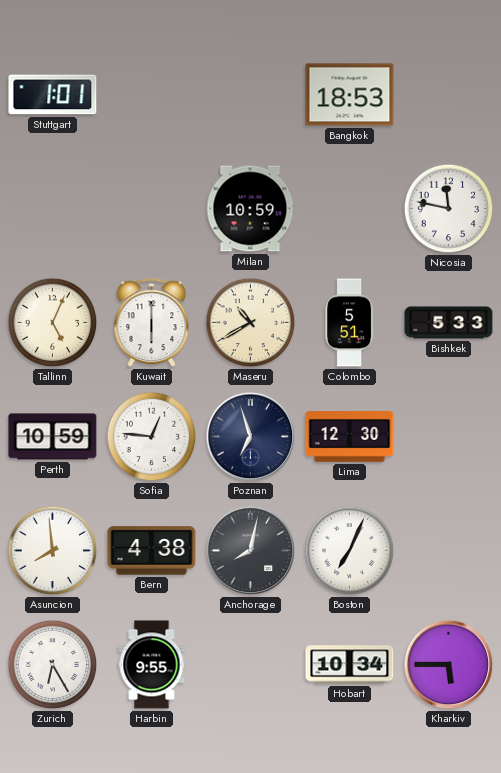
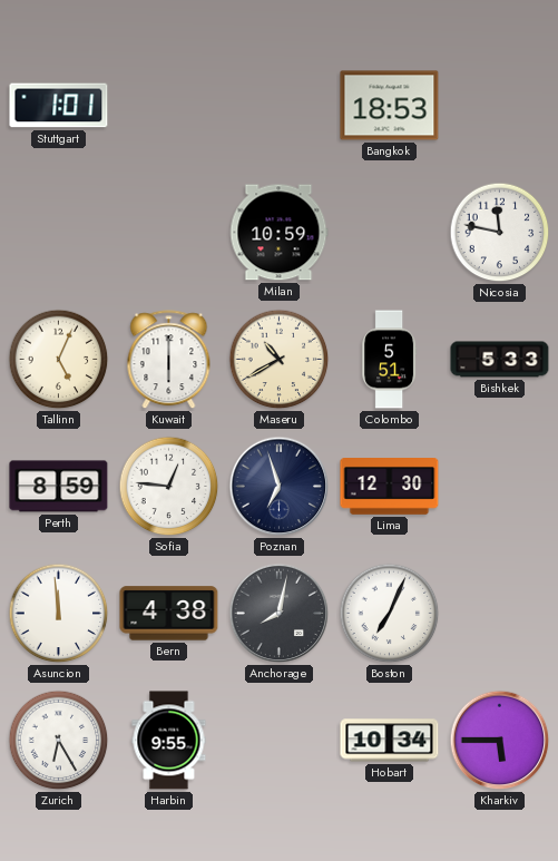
Perth: 10:59 -> 8:59
Asuncion: 7:59 -> 11:59
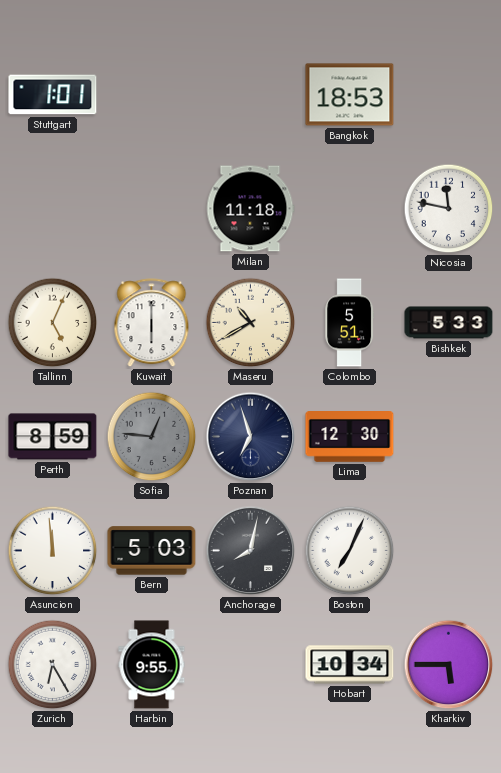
Milan: 10:59 -> 11:18
Sofia dial: white -> grey
Bern: 4:38 -> 5:03
